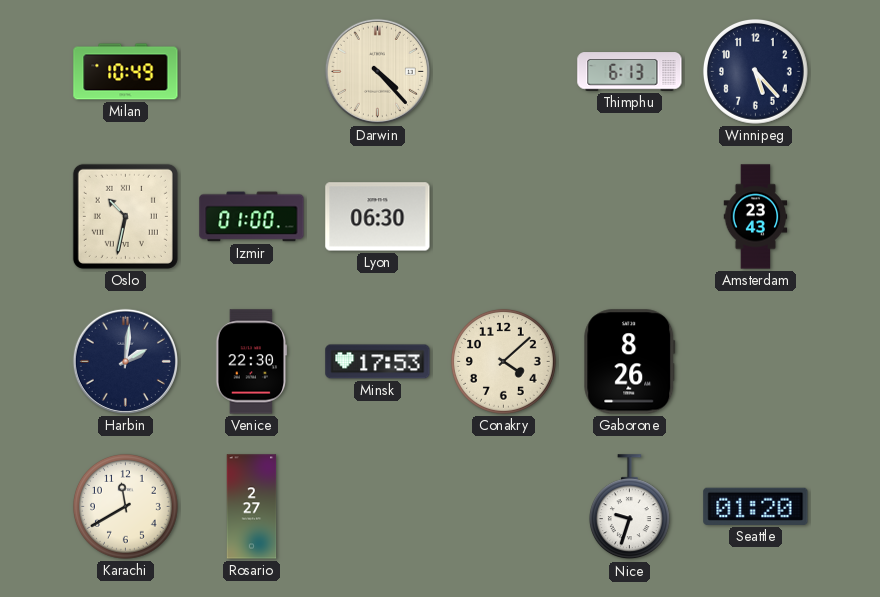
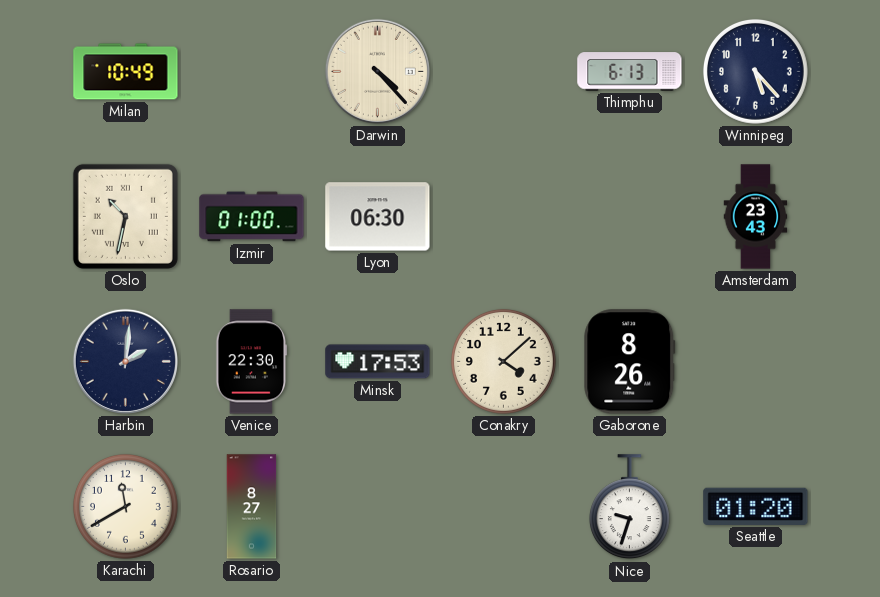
Rosario: 2:27 -> 8:27
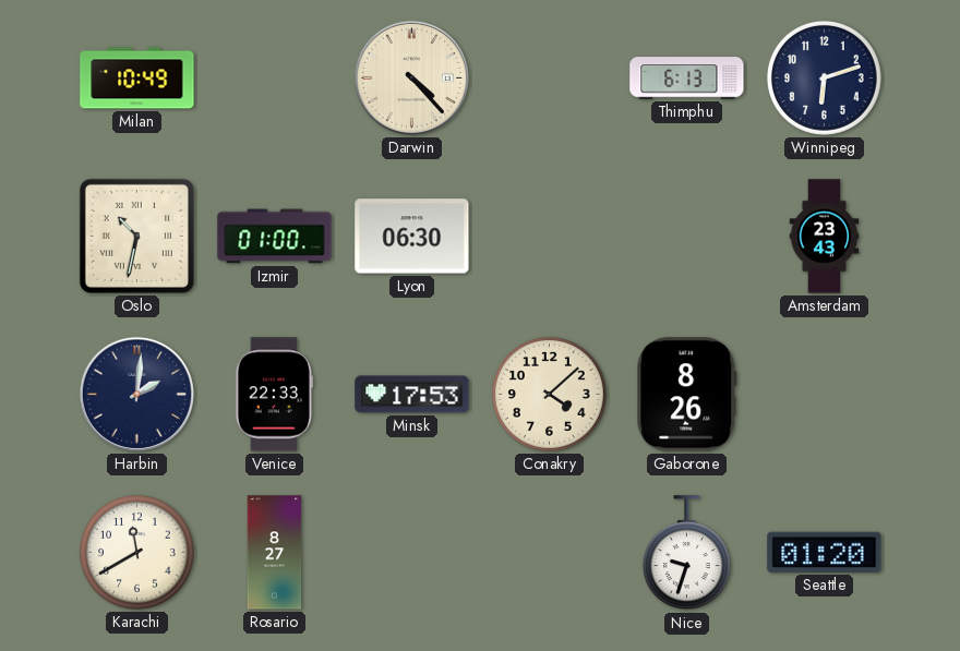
Winnipeg: 5:23 -> 6:12
Venice: 22:30 -> 22:33
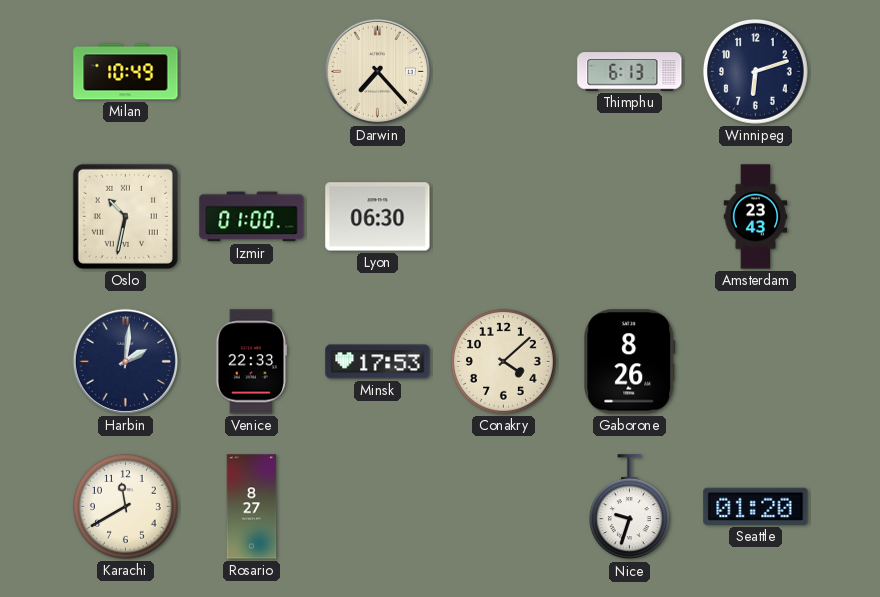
Darwin: 4:23 -> 7:23
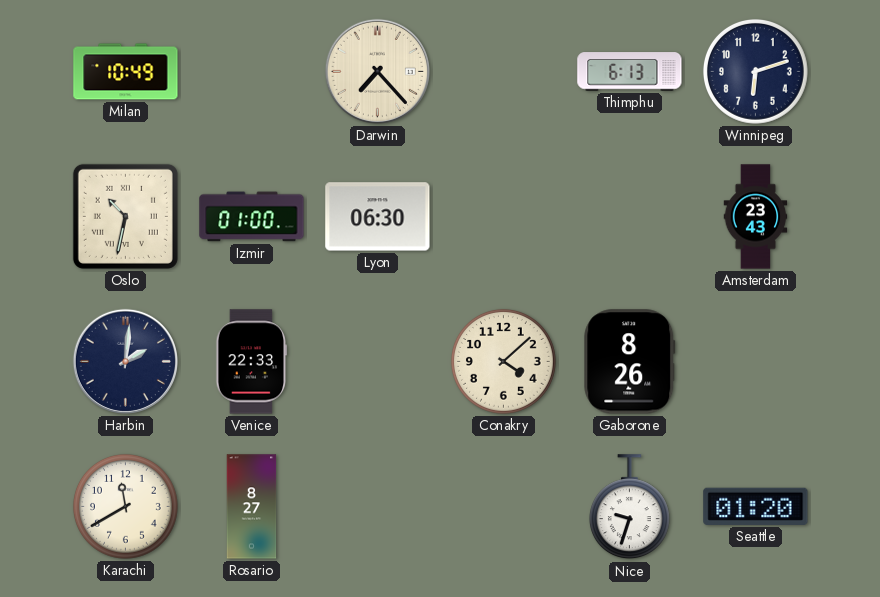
Minsk: 17:53 -> none
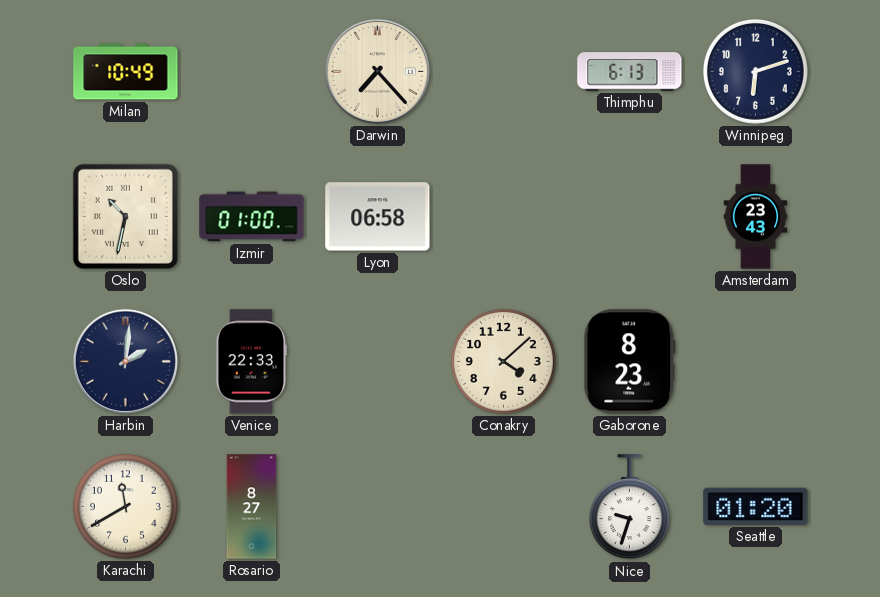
Lyon: 06:30 -> 06:58
Gaborone: 8:26 -> 8:23
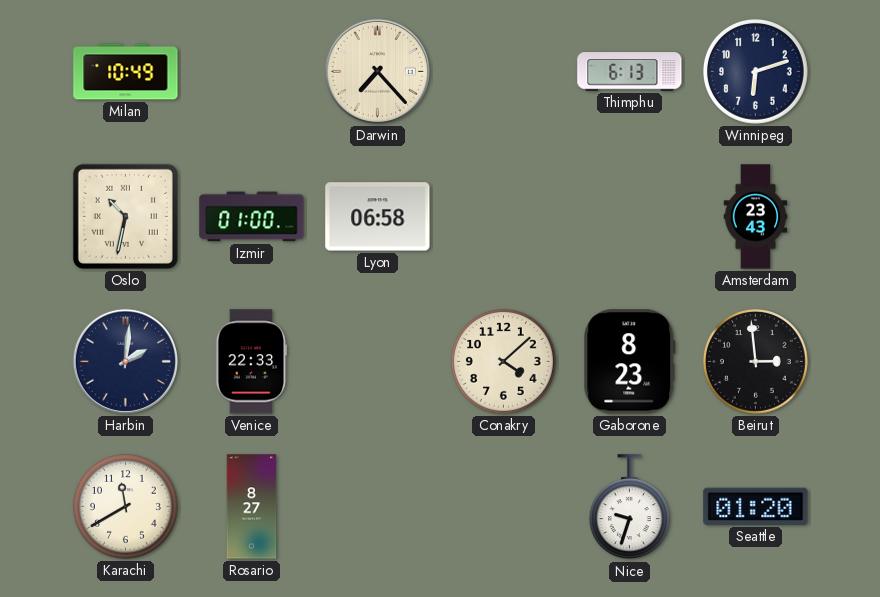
Beirut: none -> 2:59
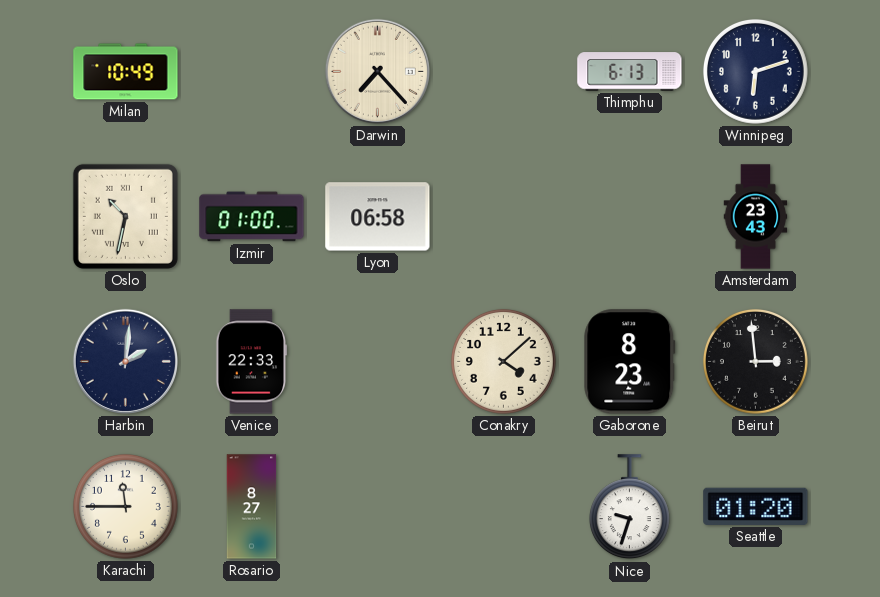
Karachi: 11:40 -> 11:45
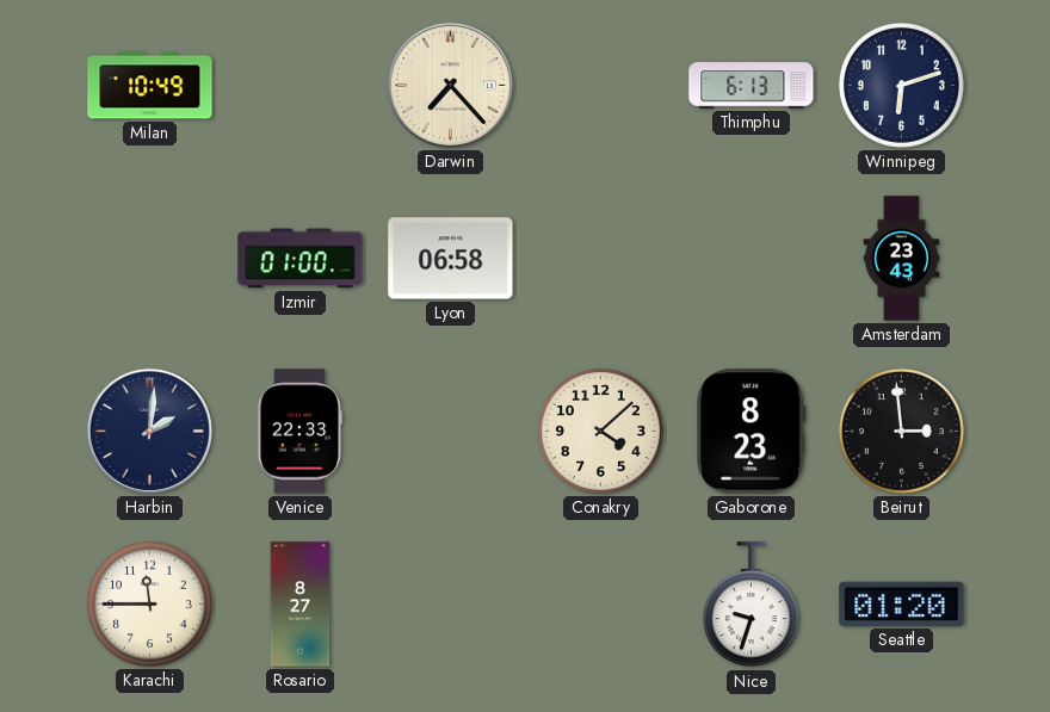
Oslo: 10:32 -> none
